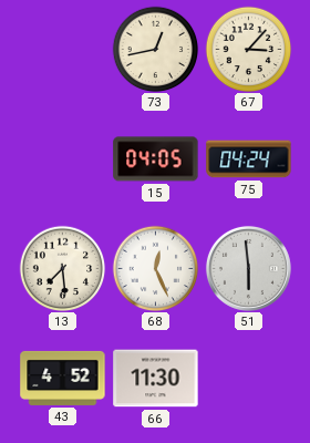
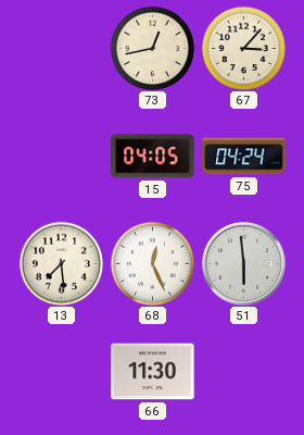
43: 4:52 -> none
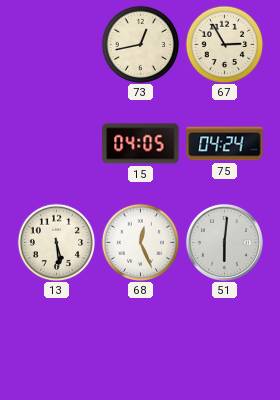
67: 3:07 -> 2:55
13: 7:29 -> 5:29
51: 5:59 -> 6:01
66: 11:30 -> none
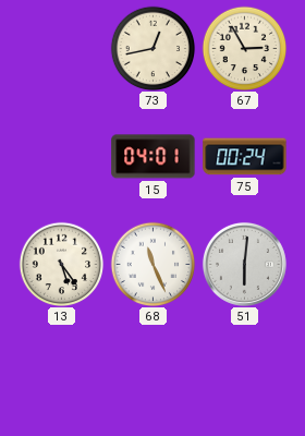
15: 04:05 -> 04:01
75: 04:24 -> 00:24
13: 5:29 -> 5:24
68: 12:26 -> 11:26
